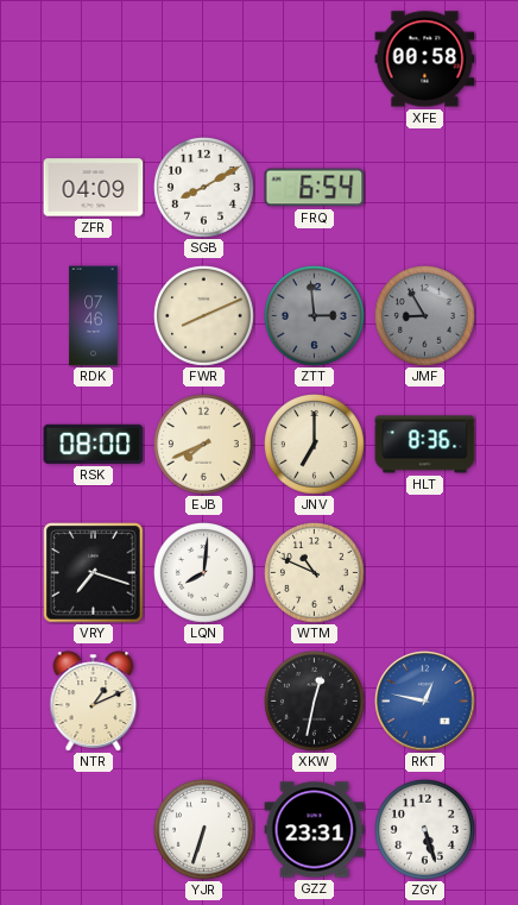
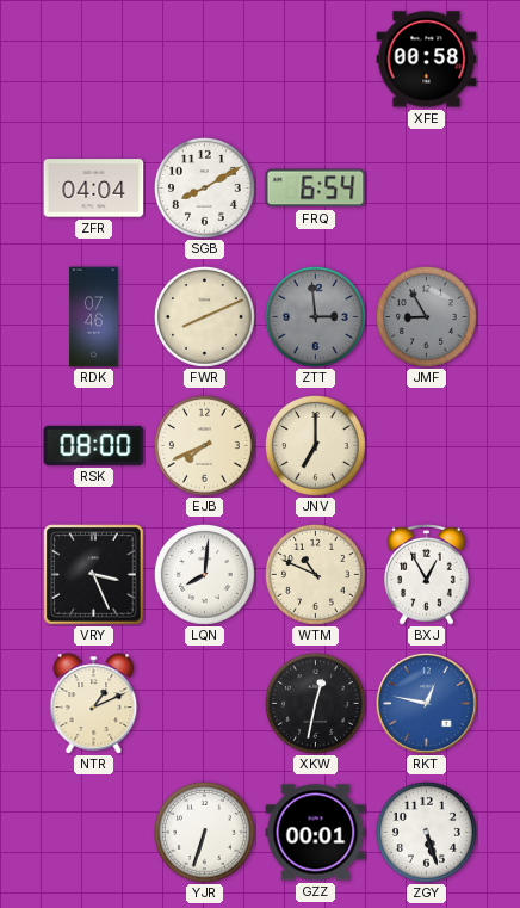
ZFR: 04:09 -> 04:04
HLT: 8:36 -> none
VRY: 7:18 -> 3:26
BXJ: none -> 12:55
GZZ: 23:31 -> 00:01
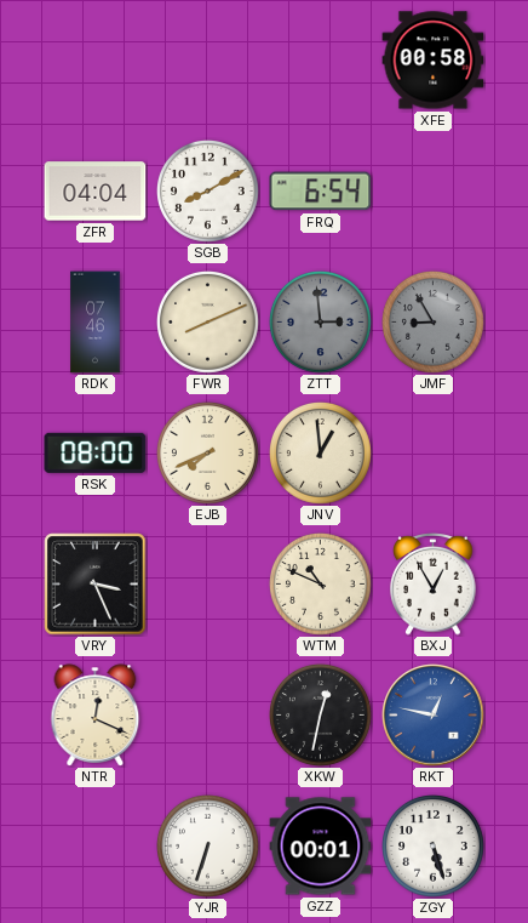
JNV: 7:00 -> 12:59
LQN: 8:01 -> none
NTR: 1:11 -> 12:19
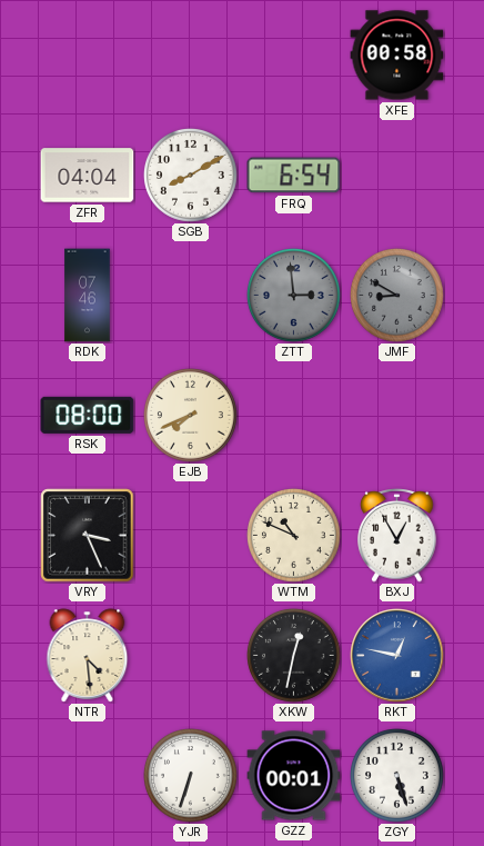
FWR: 8:11 -> none
JMF: 8:55 -> 8:50
JNV: 12:59 -> none
NTR: 12:19 -> 4:29
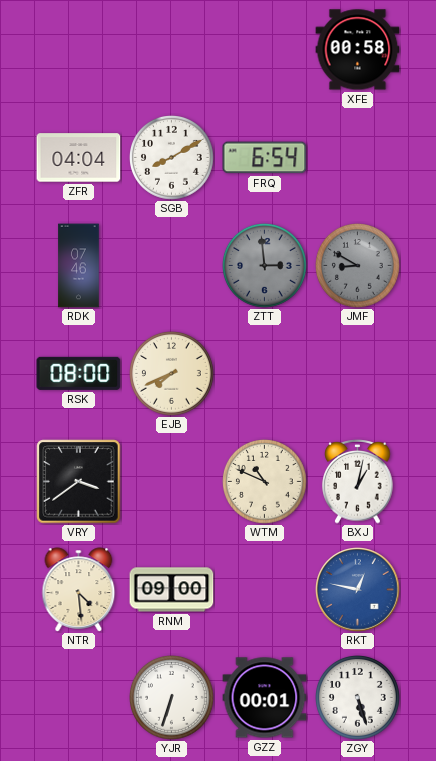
VRY: 3:26 -> 3:39
BXJ: 12:55 -> 1:02
RNM: none -> 09:00
XKW: 12:32 -> none
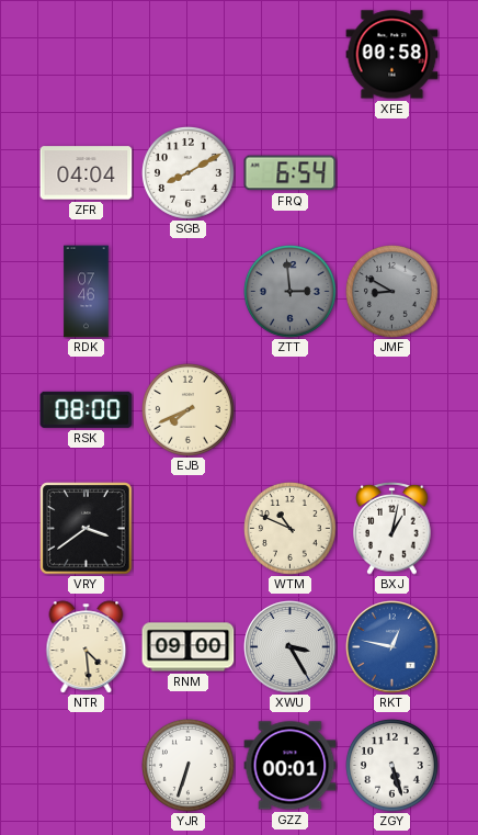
XWU: none -> 3:25
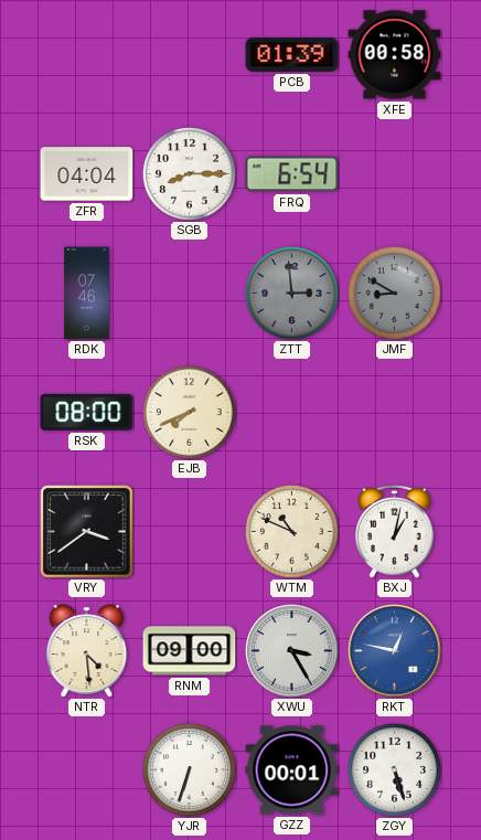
PCB: none -> 01:39
SGB: 8:10 -> 8:15
